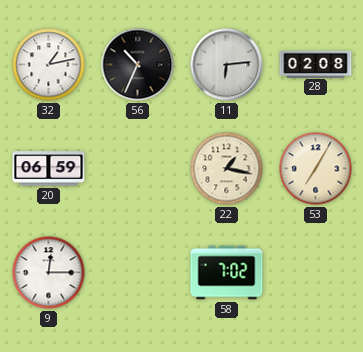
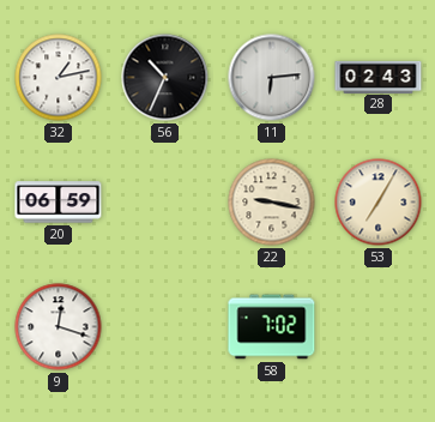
28: 02:08 -> 02:43
22: 1:17 -> 9:17
9: 12:15 -> 12:18
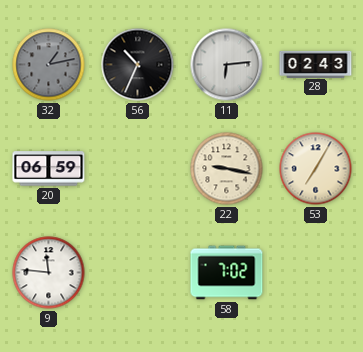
32 dial: white -> grey
9: 12:18 -> 11:46
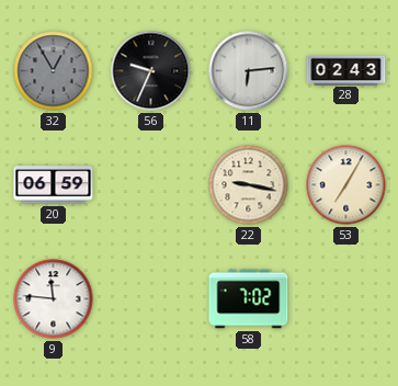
32: 1:13 -> 12:55
56: 10:34 -> 9:34
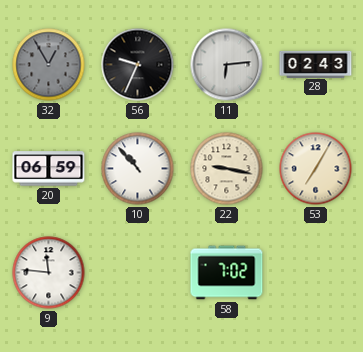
10: none -> 10:53
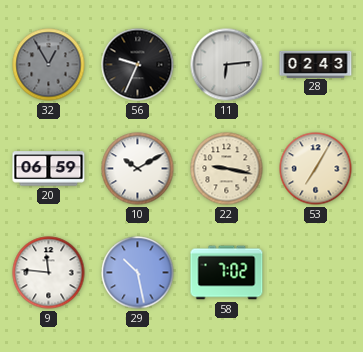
10: 10:53 -> 10:10
29: none -> 10:28
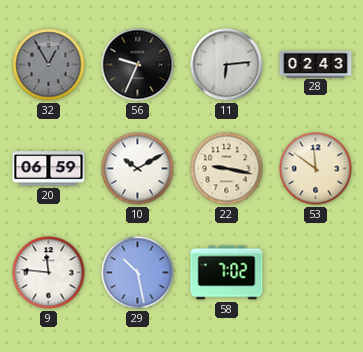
53: 7:05 -> 11:51
